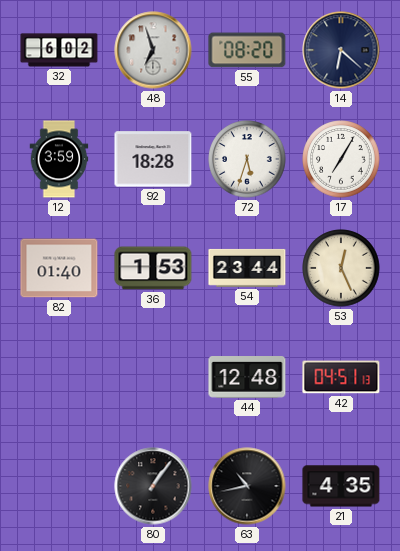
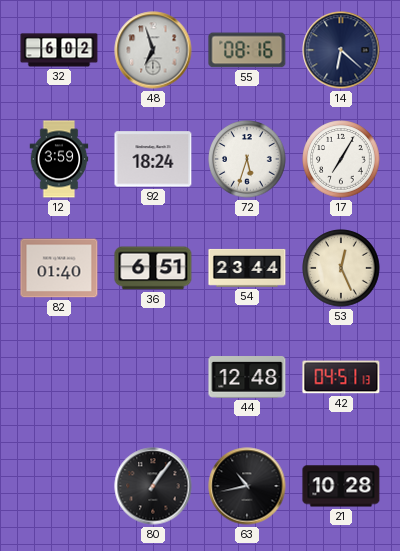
55: 08:20 -> 08:16
92: 18:28 -> 18:24
36: 1:53 -> 6:51
21: 4:35 -> 10:28
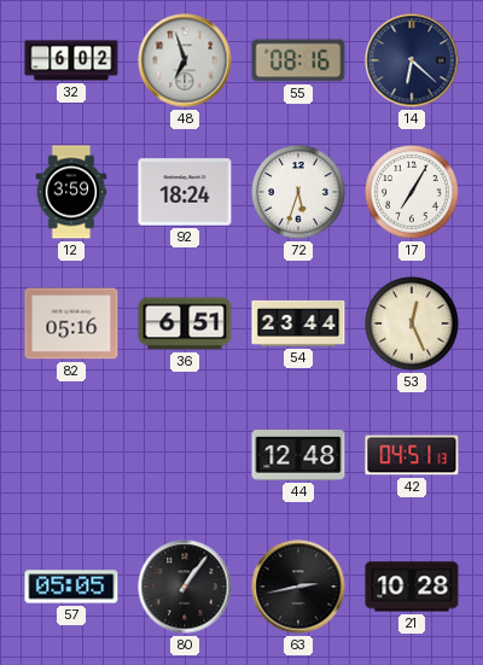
82: 01:40 -> 05:16
57: none -> 05:05
63: 10:43 -> 2:43
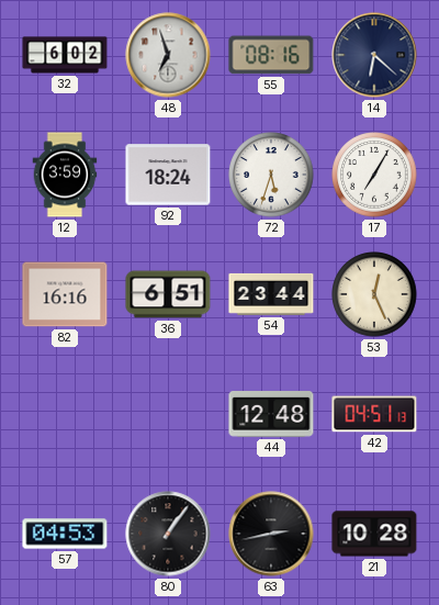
82: 05:16 -> 16:16
57: 05:05 -> 04:53
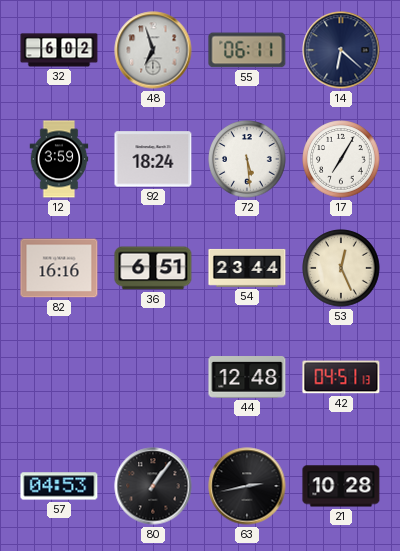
55: 08:16 -> 06:11
72: 5:33 -> 5:29
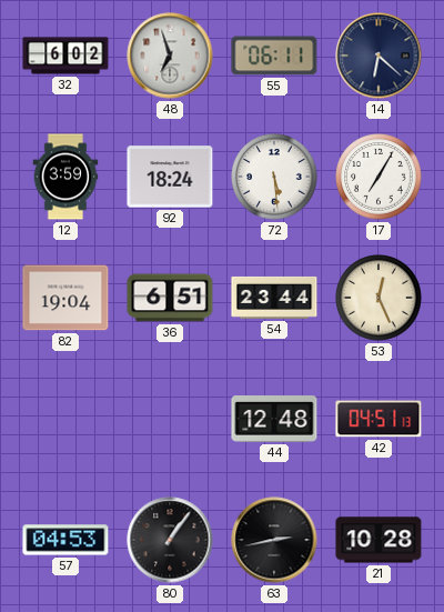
82: 16:16 -> 19:04
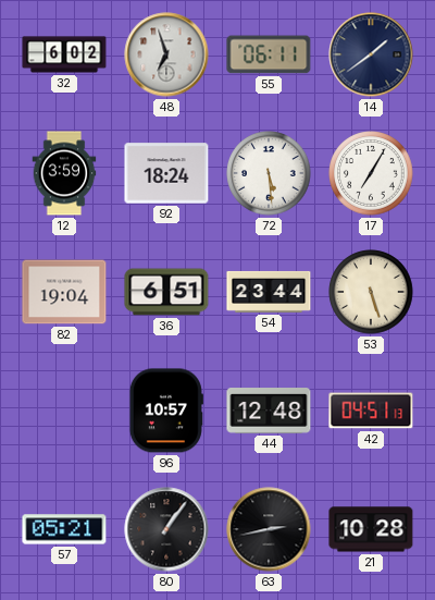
14: 6:22 -> 1:39
53: 12:26 -> 5:27
96: none -> 10:57
57: 04:53 -> 05:21
